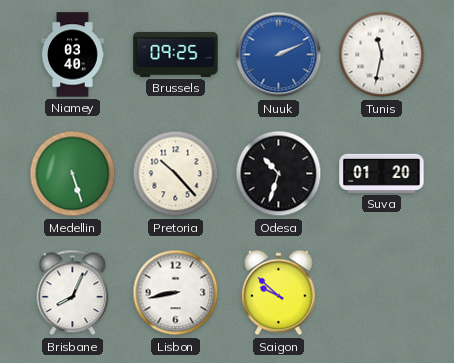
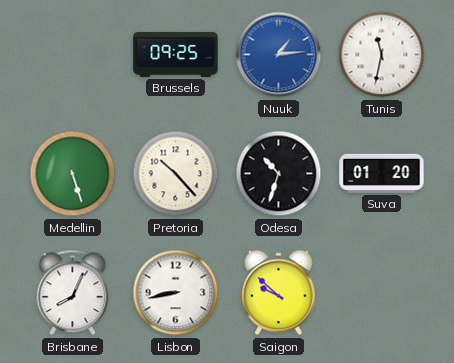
Niamey: 03:40 -> none
Nuuk: 2:11 -> 1:14
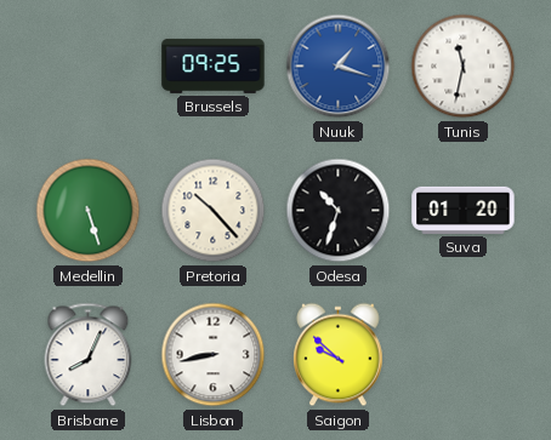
Nuuk: 1:14 -> 1:18
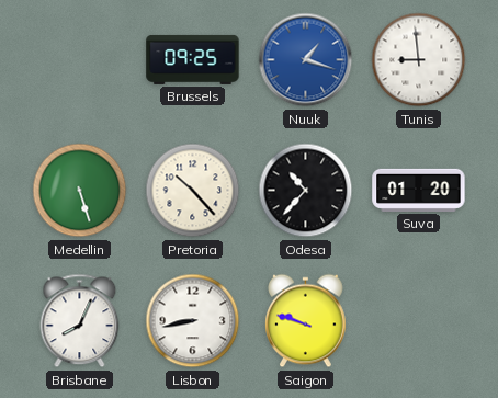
Tunis: 11:32 -> 8:59
Odesa: 10:33 -> 10:37
Saigon: 9:52 -> 9:48
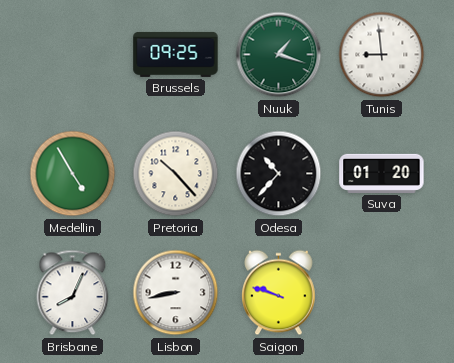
Nuuk dial: blue -> green
Medellin: 5:27 -> 4:55
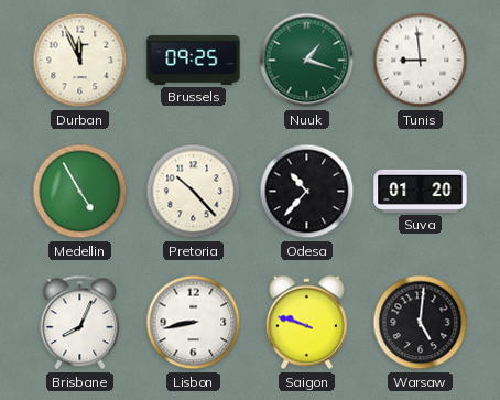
Durban: none -> 11:56
Warsaw: none -> 5:01
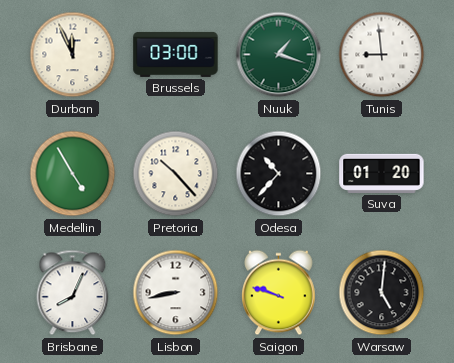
Brussels: 09:25 -> 03:00
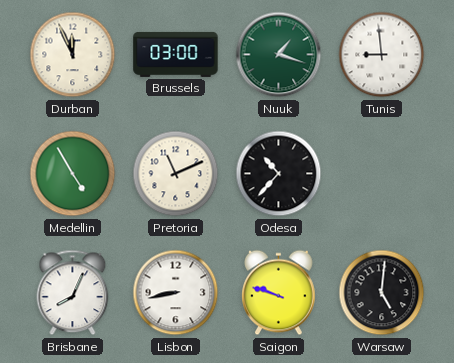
Pretoria: 10:23 -> 11:11
Suva: 01:20 -> none
